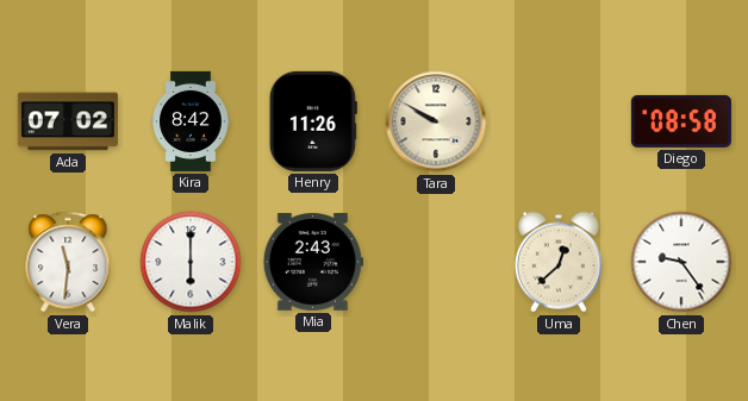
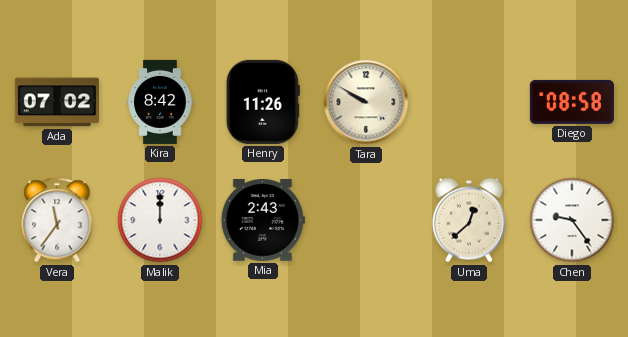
Vera: 11:31 -> 11:36
Malik: 6:00 -> 12:00
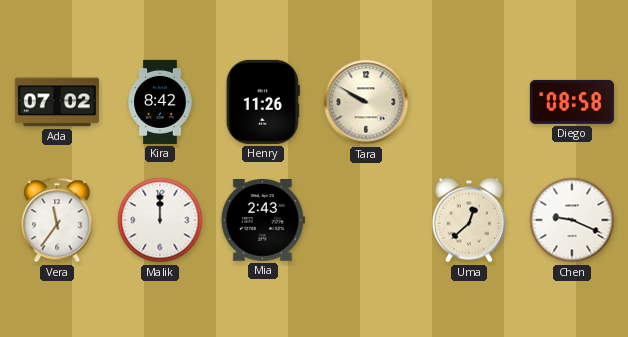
Chen: 9:24 -> 9:19
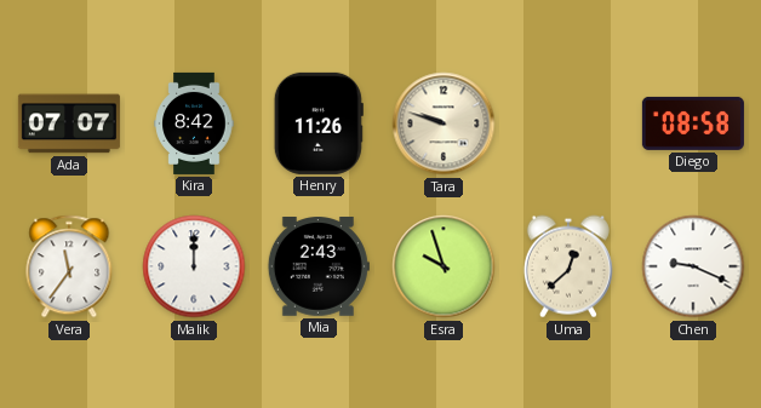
Ada: 07:02 -> 07:07
Tara: 9:50 -> 9:48
Esra: none -> 9:57
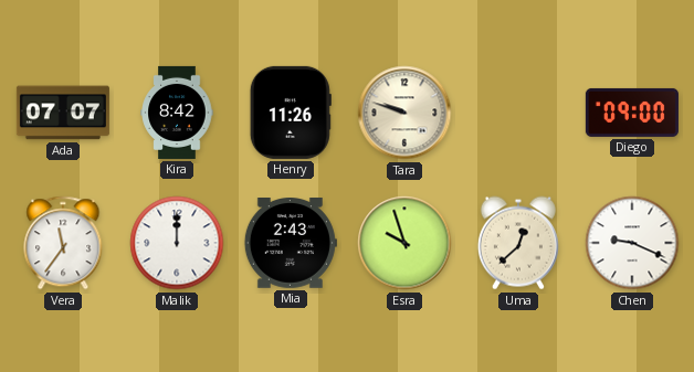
Diego: 08:58 -> 09:00
